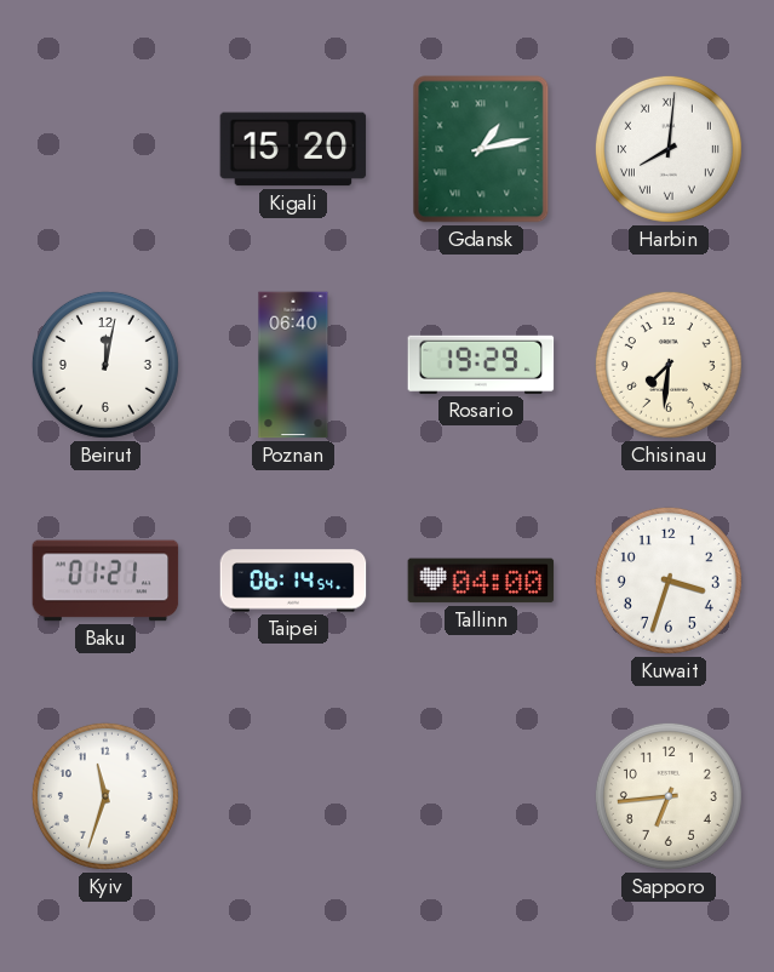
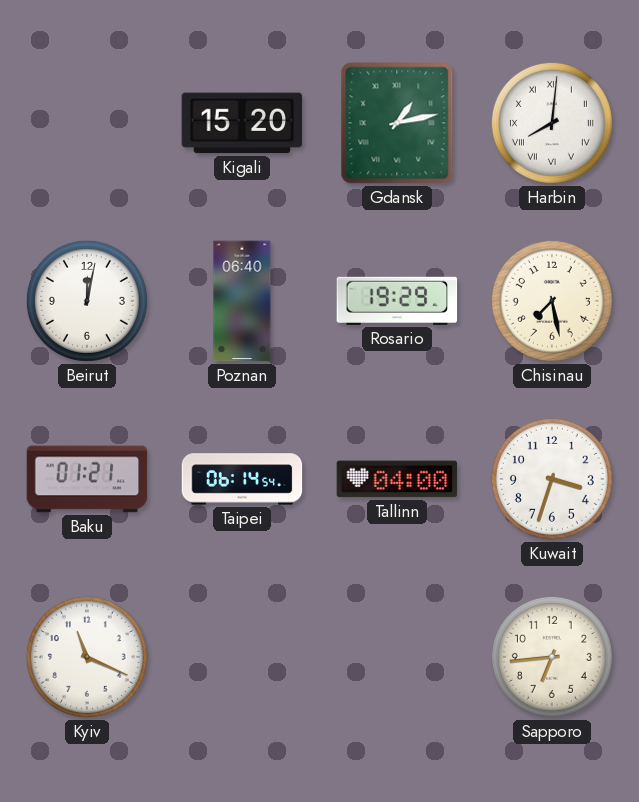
Chisinau: 7:31 -> 7:28
Kyiv: 11:33 -> 11:19
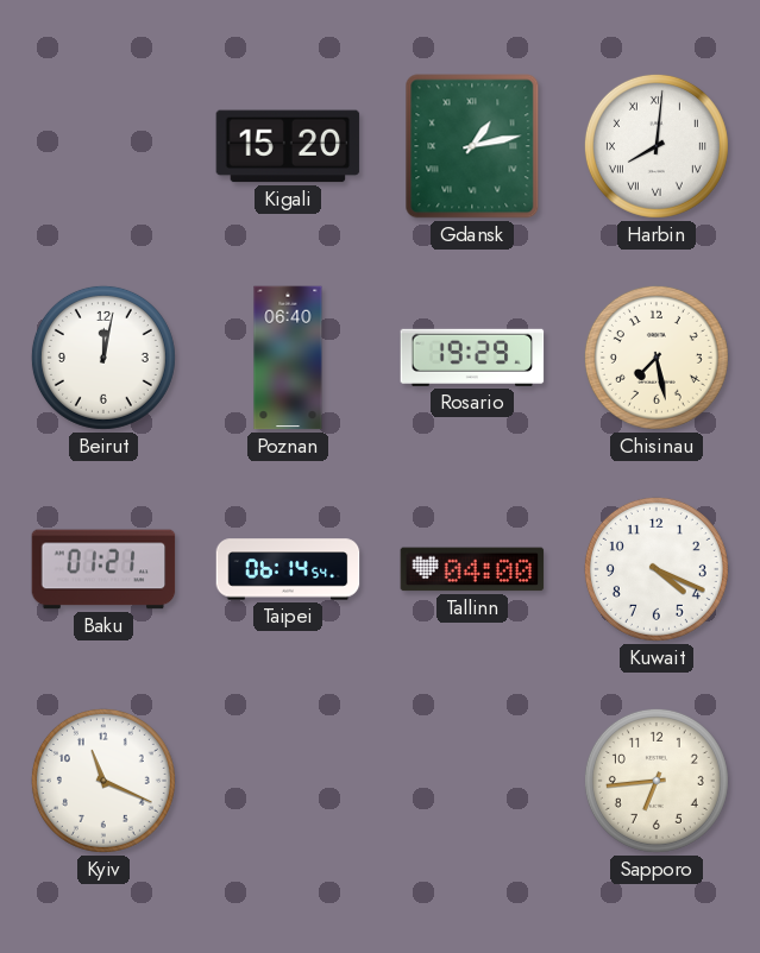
Kuwait: 3:33 -> 4:19
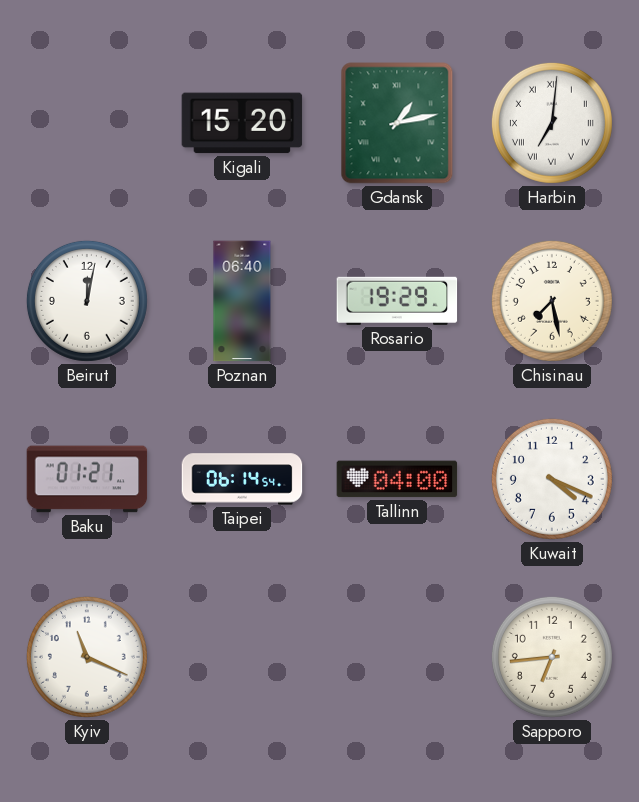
Harbin: 8:01 -> 7:01
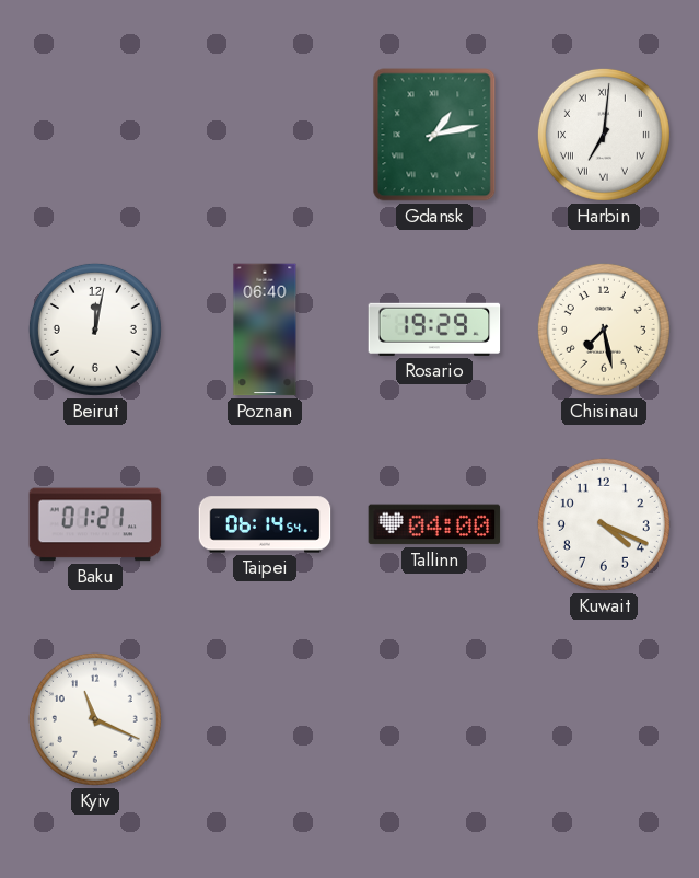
Kigali: 15:20 -> none
Sapporo: 6:44 -> none
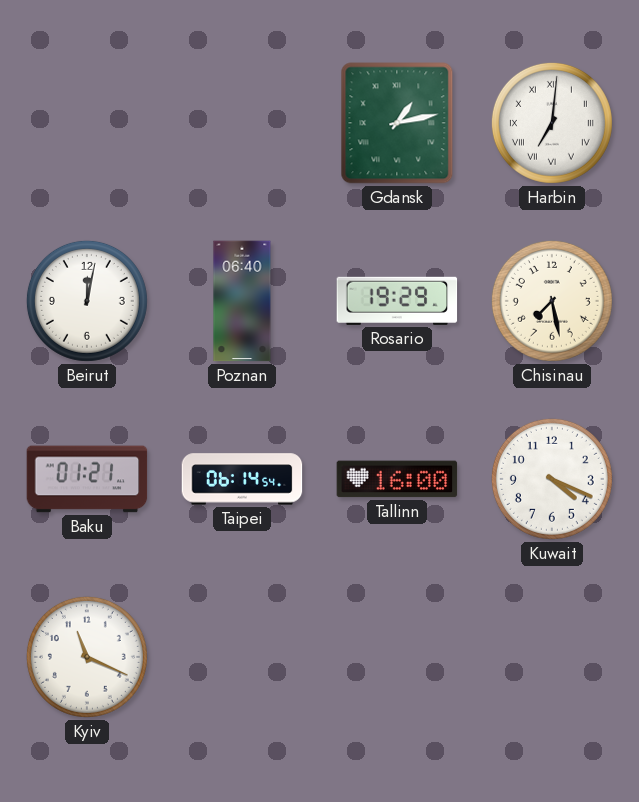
Tallinn: 04:00 -> 16:00
